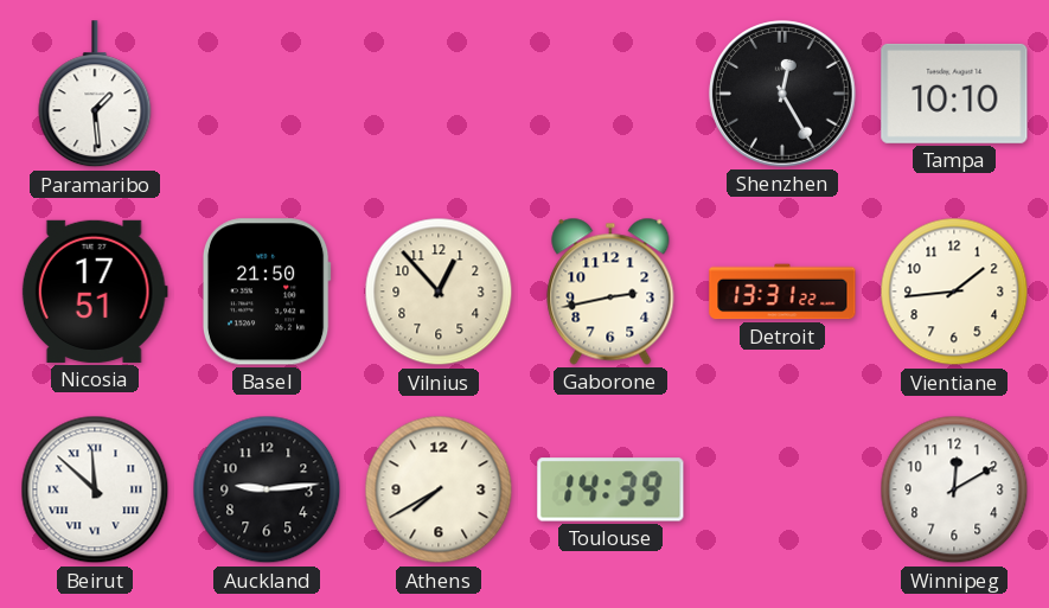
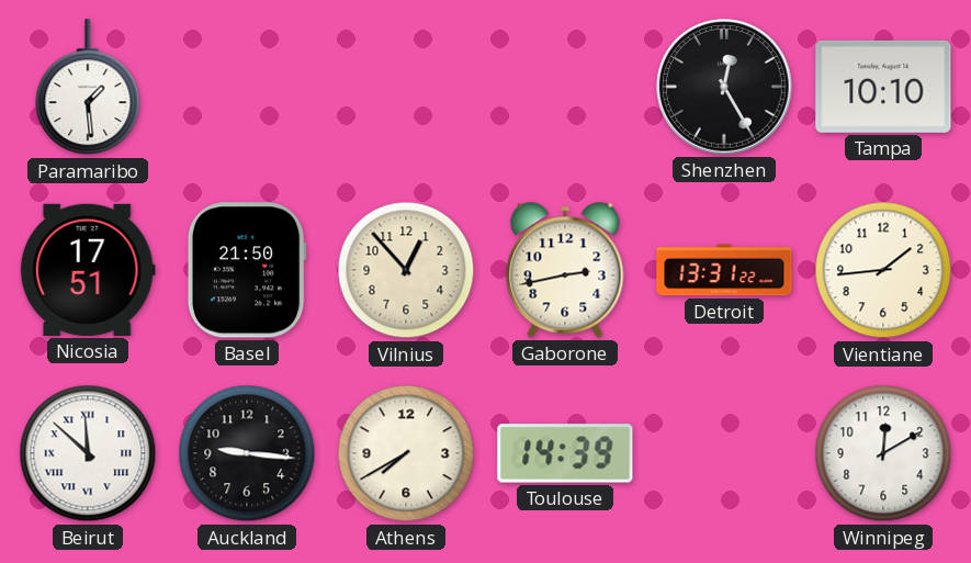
Auckland: 9:14 -> 9:16
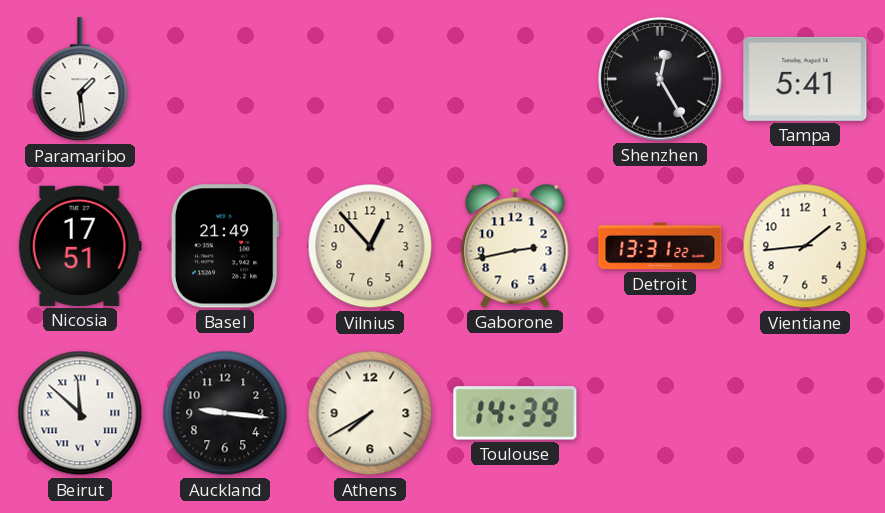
Tampa: 10:10 -> 5:41
Basel: 21:50 -> 21:49
Winnipeg: 12:10 -> none
